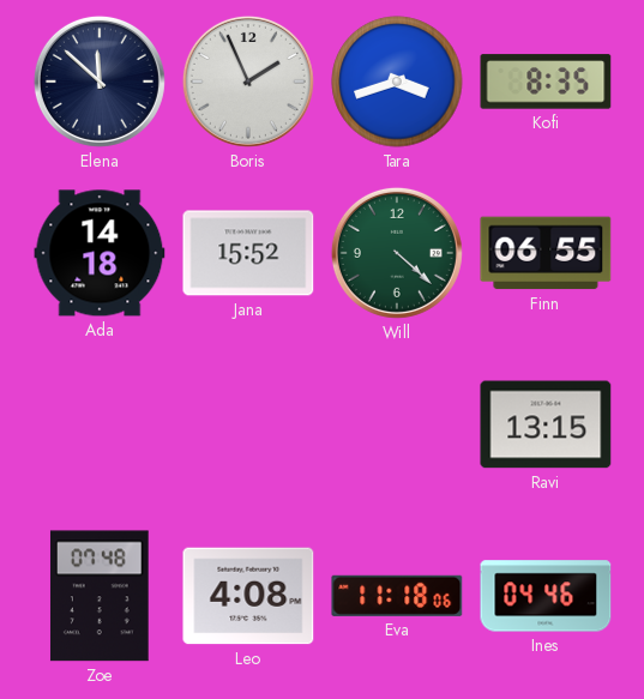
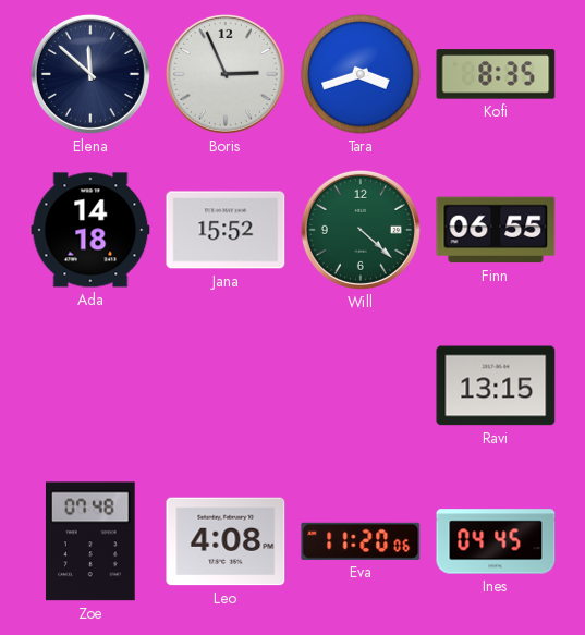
Boris: 1:56 -> 2:56
Eva: 11:18 -> 11:20
Ines: 04:46 -> 04:45
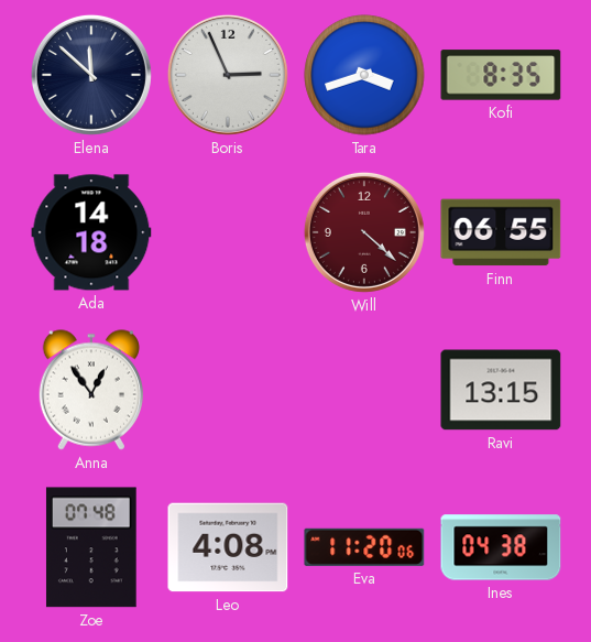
Jana: 15:52 -> none
Will dial: green -> burgundy
Anna: none -> 12:54
Ines: 04:45 -> 04:38
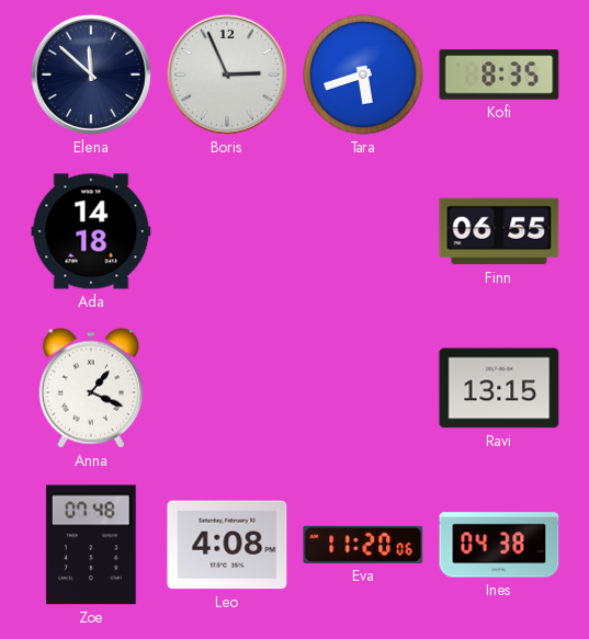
Tara: 3:42 -> 5:42
Will: 4:22 -> none
Anna: 12:54 -> 1:19
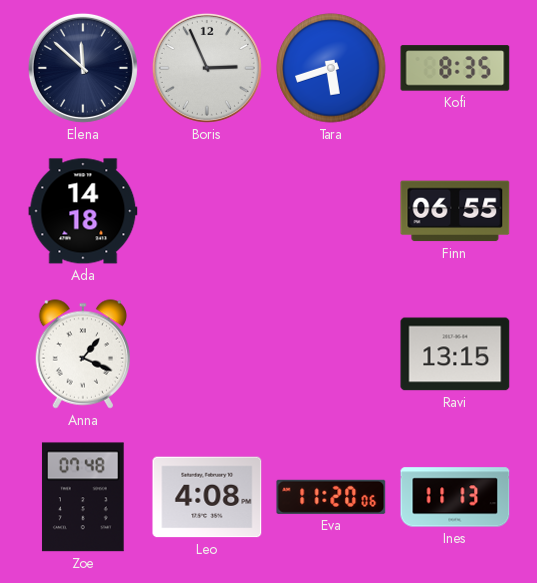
Ines: 04:38 -> 11:13
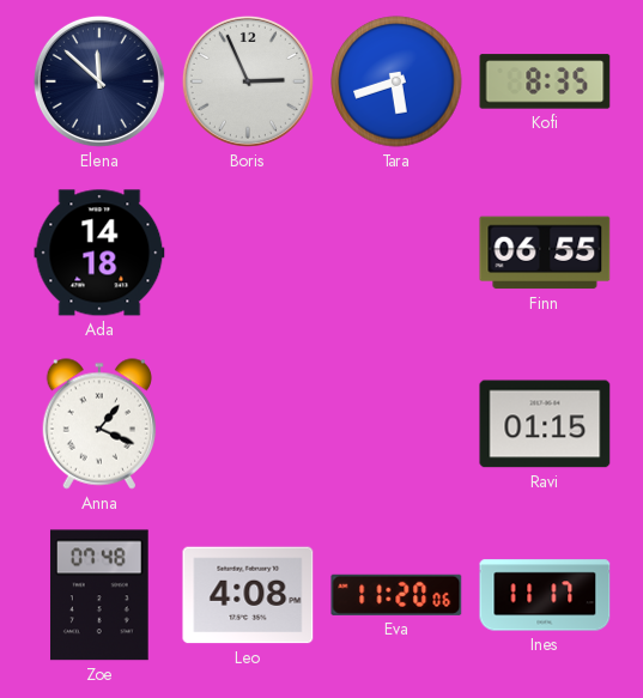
Ravi: 13:15 -> 01:15
Ines: 11:13 -> 11:17
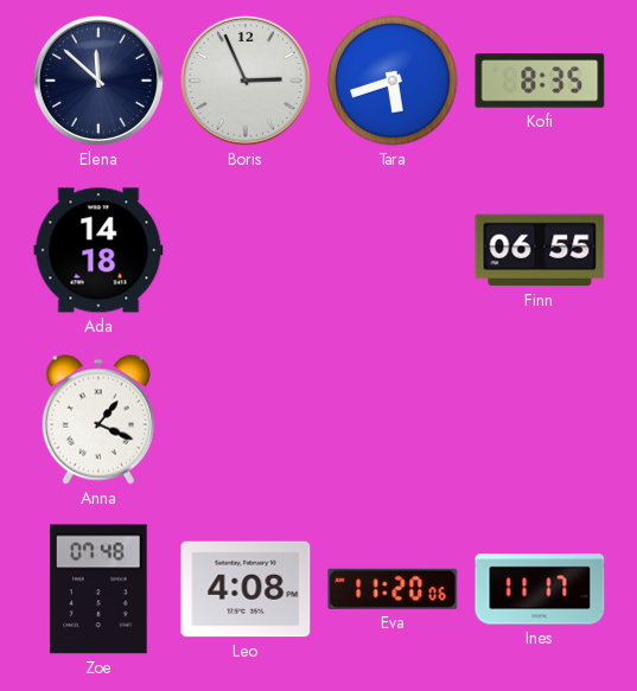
Ravi: 01:15 -> none
